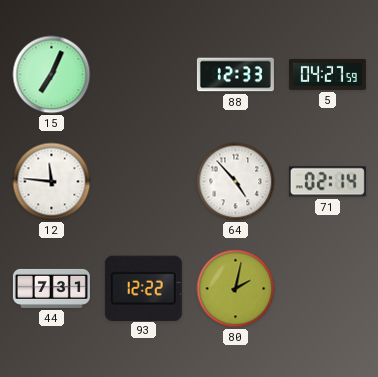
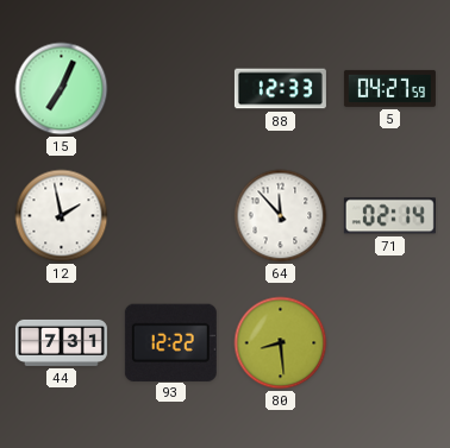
12: 11:46 -> 1:58
64: 4:53 -> 11:53
80: 2:02 -> 8:29
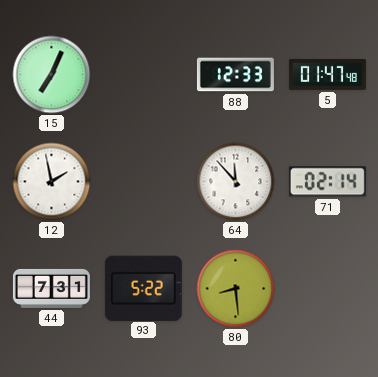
5: 04:27 -> 01:47
93: 12:22 -> 5:22
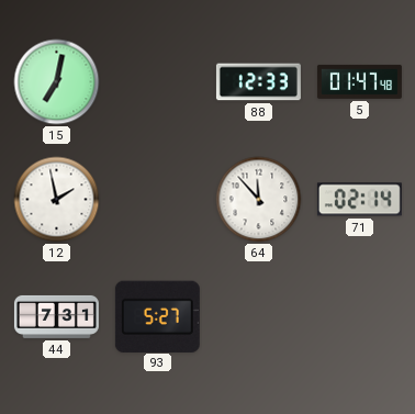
15: 7:04 -> 7:02
93: 5:22 -> 5:27
80: 8:29 -> none
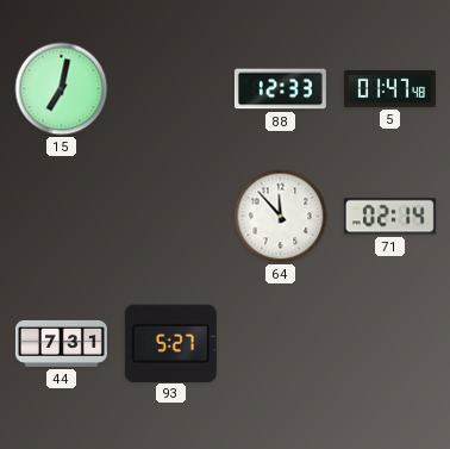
12: 1:58 -> none
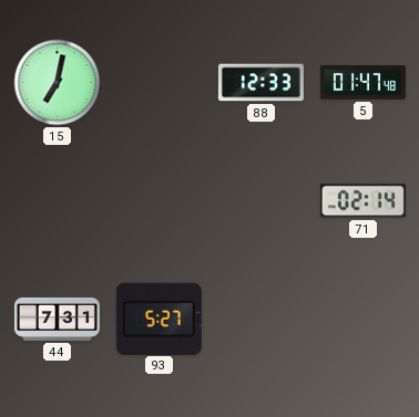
64: 11:53 -> none
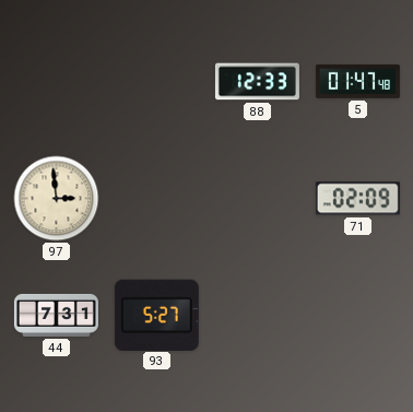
15: 7:02 -> none
97: none -> 2:59
71: 02:14 -> 02:09
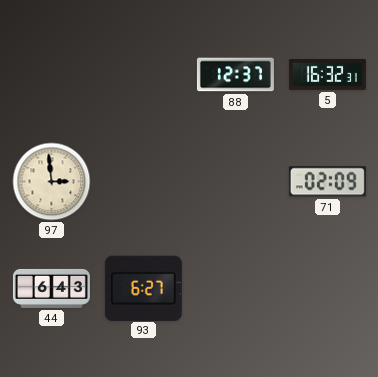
88: 12:33 -> 12:37
5: 01:47 -> 16:32
44: 7:31 -> 6:43
93: 5:27 -> 6:27
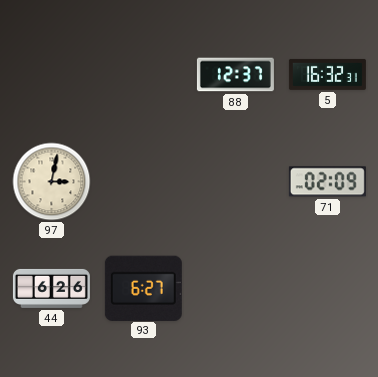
97: 2:59 -> 3:02
44: 6:43 -> 6:26
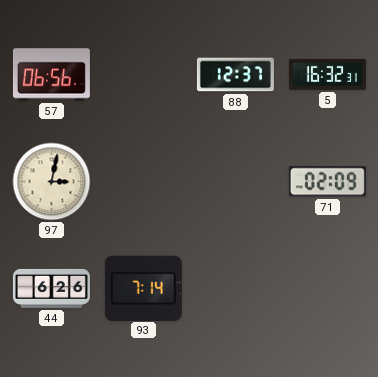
57: none -> 06:56
93: 6:27 -> 7:14
